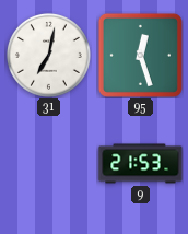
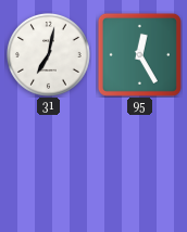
95: 12:27 -> 12:25
9: 21:53 -> none
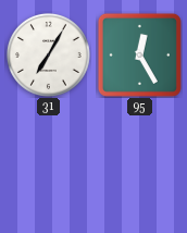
31: 7:02 -> 7:05
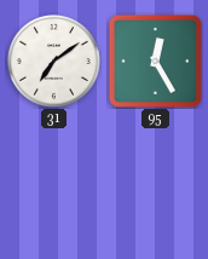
31: 7:05 -> 7:09
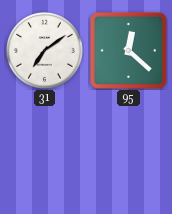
95: 12:25 -> 12:22
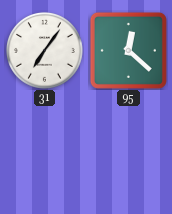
31: 7:09 -> 7:06
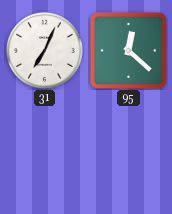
31: 7:06 -> 7:04
